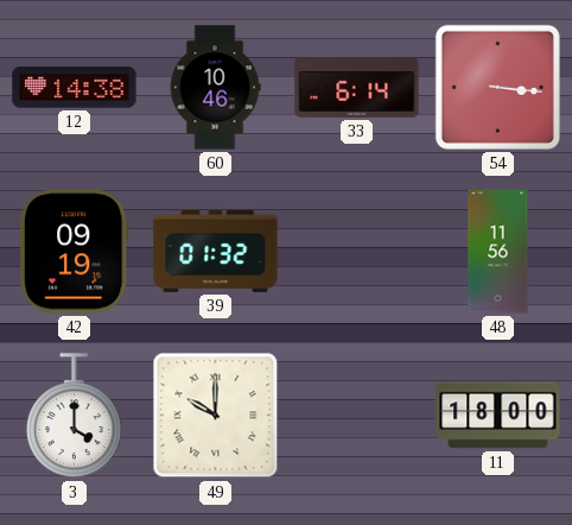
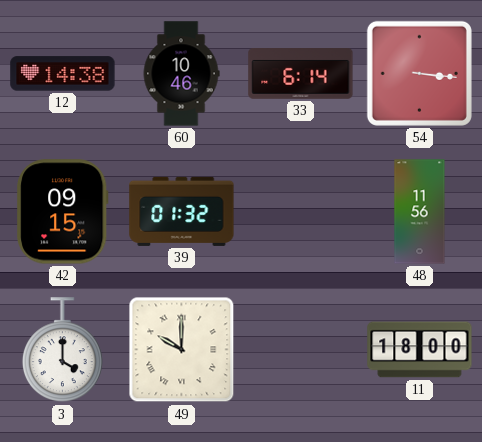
42: 09:19 -> 09:15
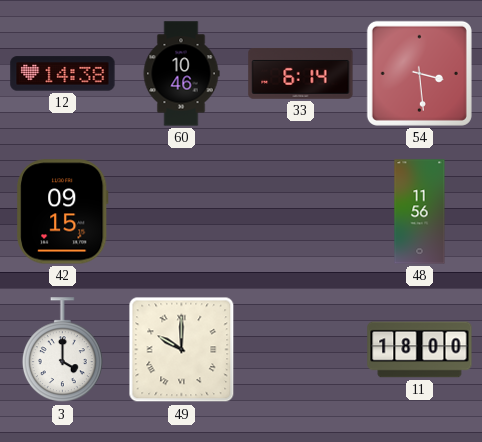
54: 3:16 -> 3:29
39: 01:32 -> none
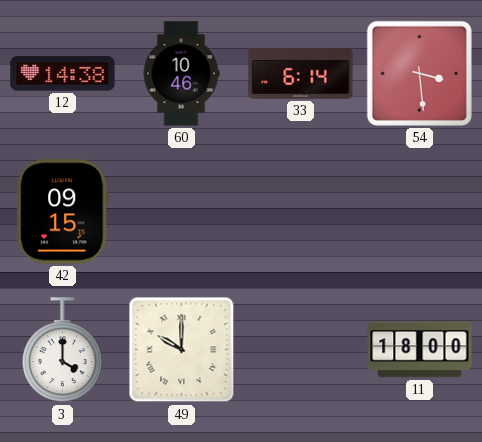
48: 11:56 -> none
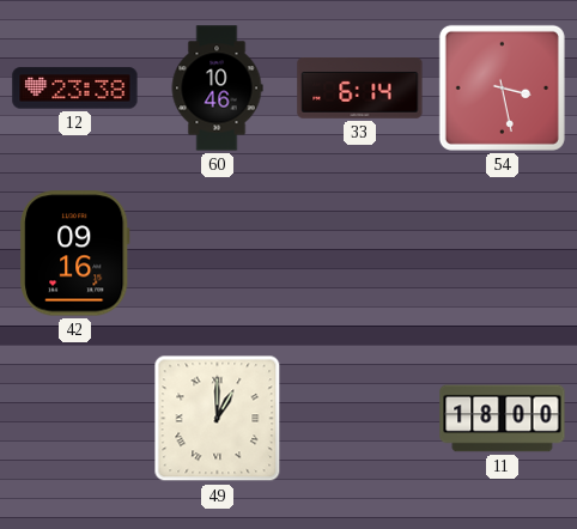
12: 14:38 -> 23:38
54: 3:29 -> 3:28
42: 09:15 -> 09:16
3: 4:00 -> none
49: 10:00 -> 1:00
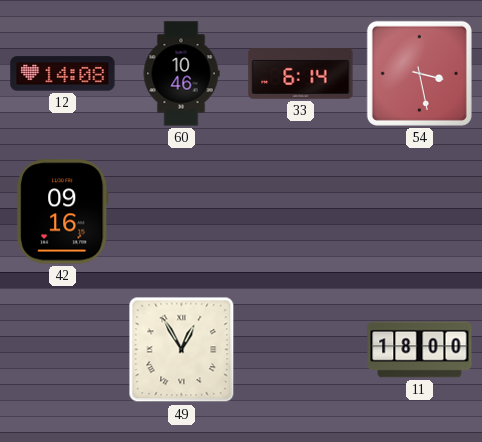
12: 23:38 -> 14:08
49: 1:00 -> 12:55
